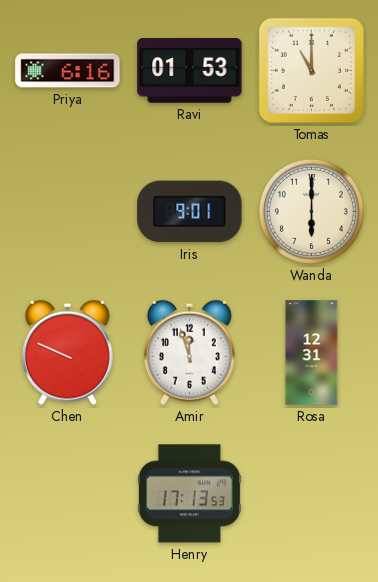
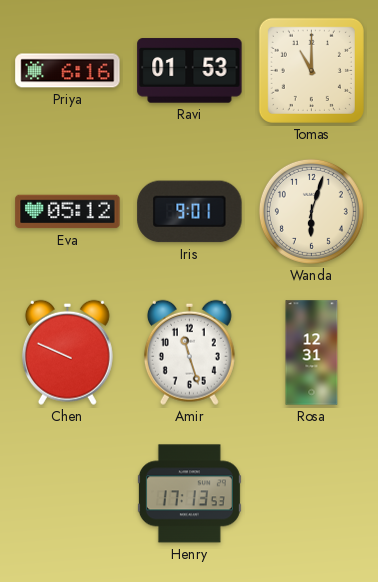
Eva: none -> 05:12
Wanda: 6:00 -> 6:03
Amir: 11:57 -> 11:27
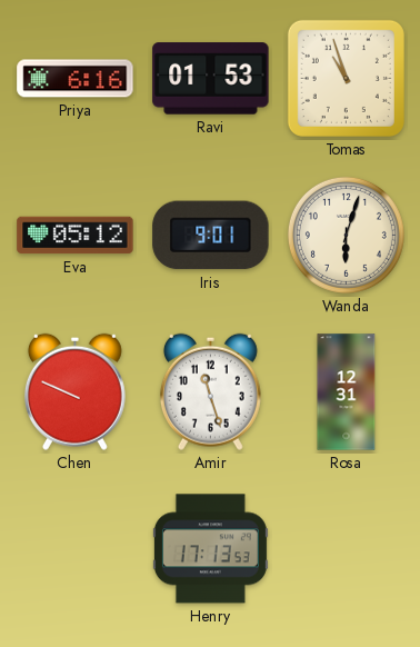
Tomas: 11:00 -> 10:57
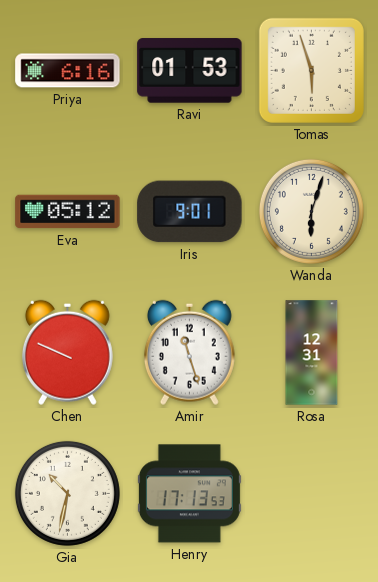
Tomas: 10:57 -> 5:57
Gia: none -> 10:32
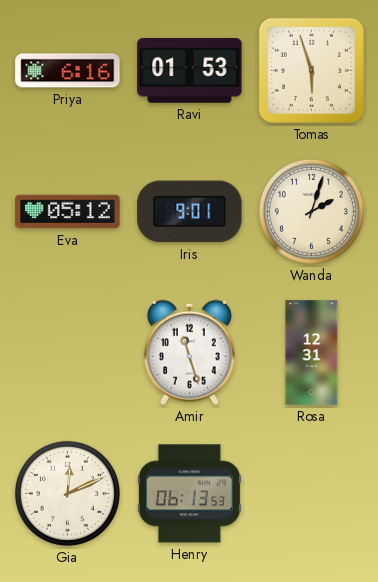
Wanda: 6:03 -> 2:03
Chen: 9:49 -> none
Gia: 10:32 -> 12:11
Henry: 17:13 -> 06:13
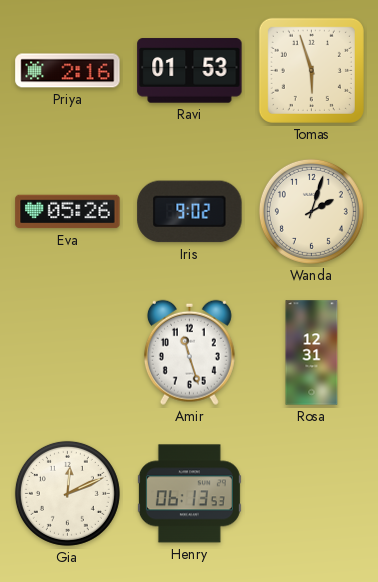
Priya: 6:16 -> 2:16
Eva: 05:12 -> 05:26
Iris: 9:01 -> 9:02
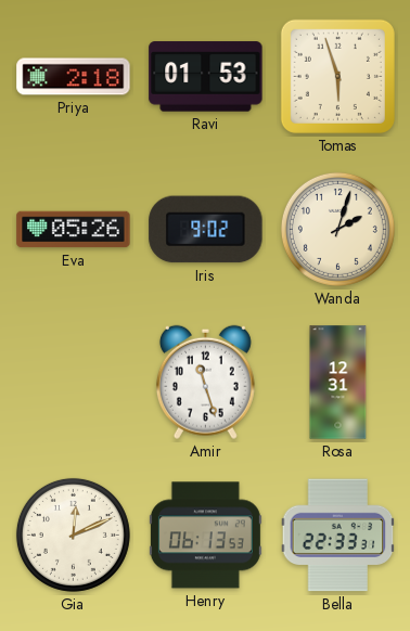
Priya: 2:16 -> 2:18
Bella: none -> 22:33
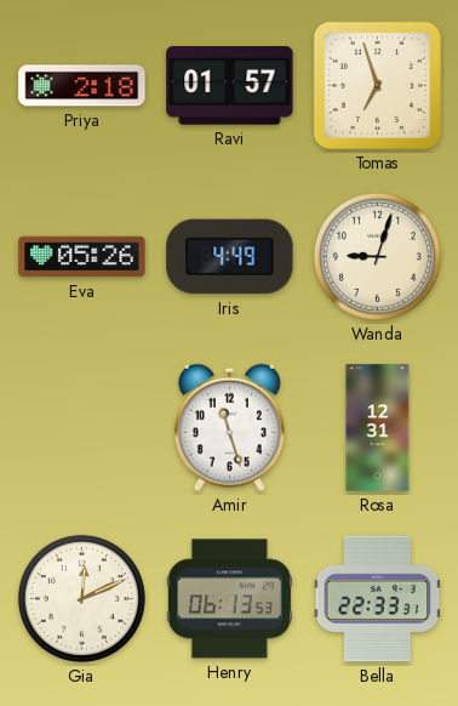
Ravi: 01:53 -> 01:57
Tomas: 5:57 -> 6:57
Iris: 9:02 -> 4:49
Wanda: 2:03 -> 9:03
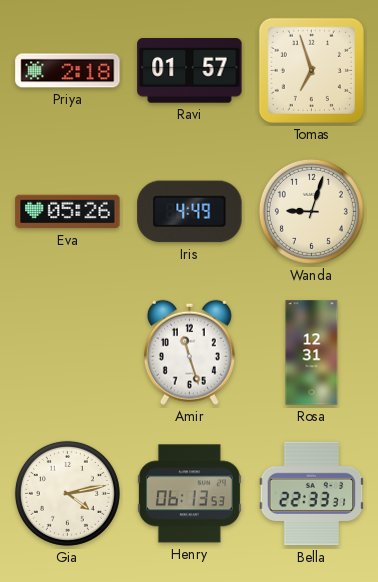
Gia: 12:11 -> 4:13
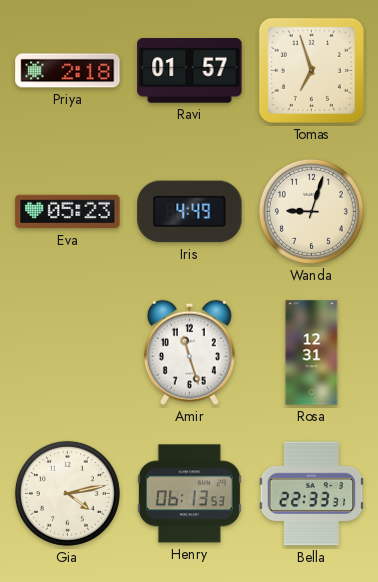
Eva: 05:26 -> 05:23
